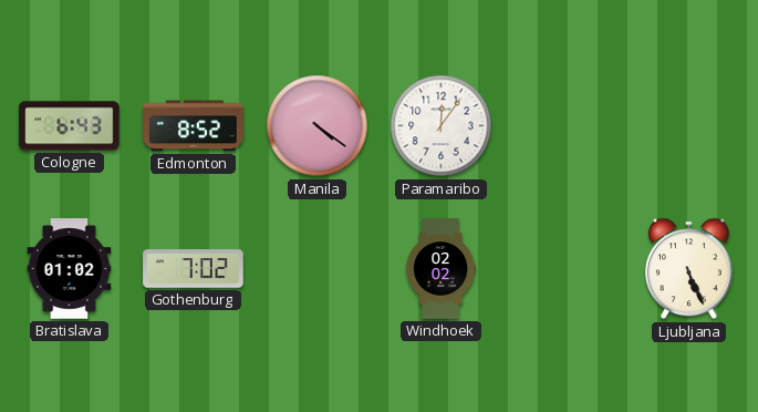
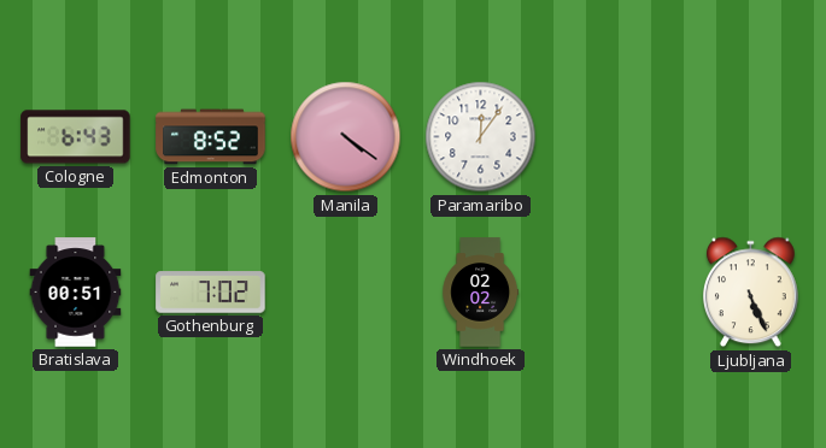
Bratislava: 01:02 -> 00:51
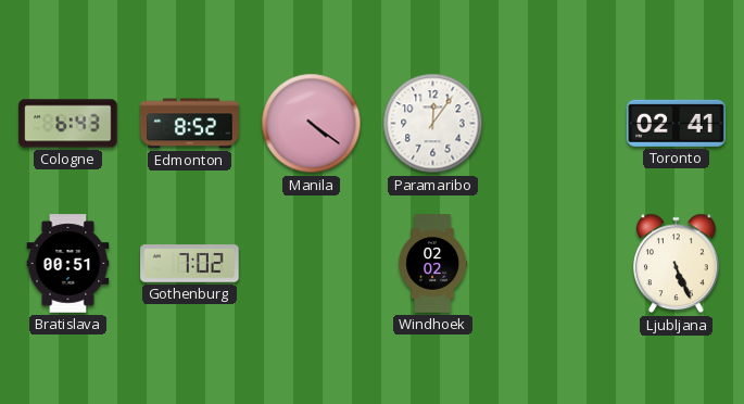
Toronto: none -> 02:41
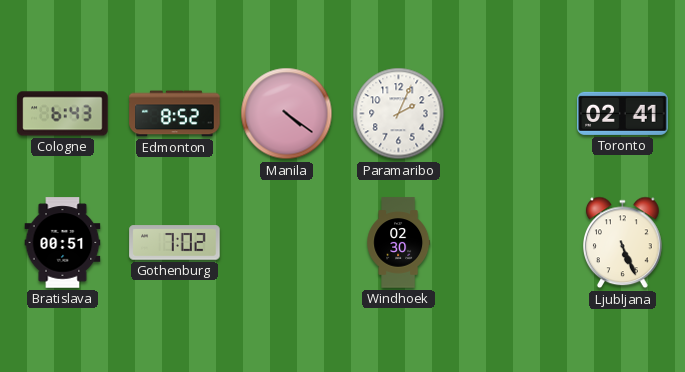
Paramaribo: 12:06 -> 2:04
Windhoek: 02:02 -> 02:30
